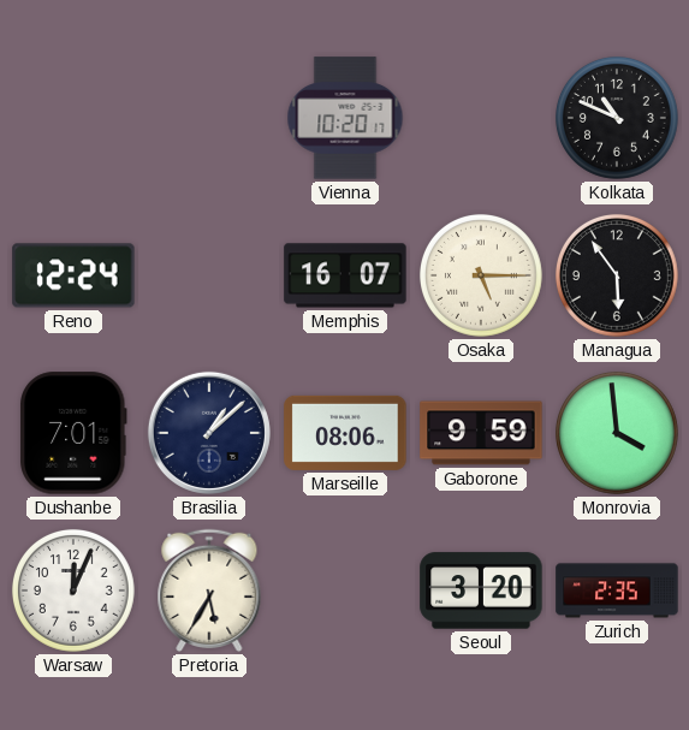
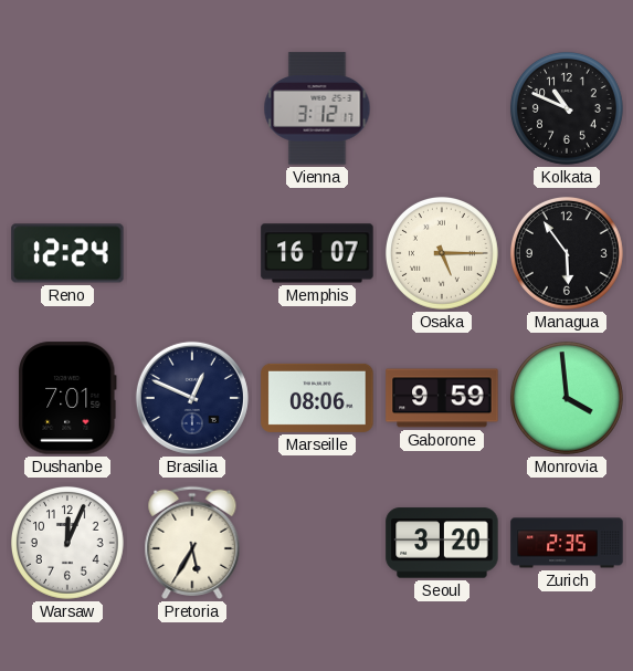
Vienna: 10:20 -> 3:12
Brasilia: 1:08 -> 12:49
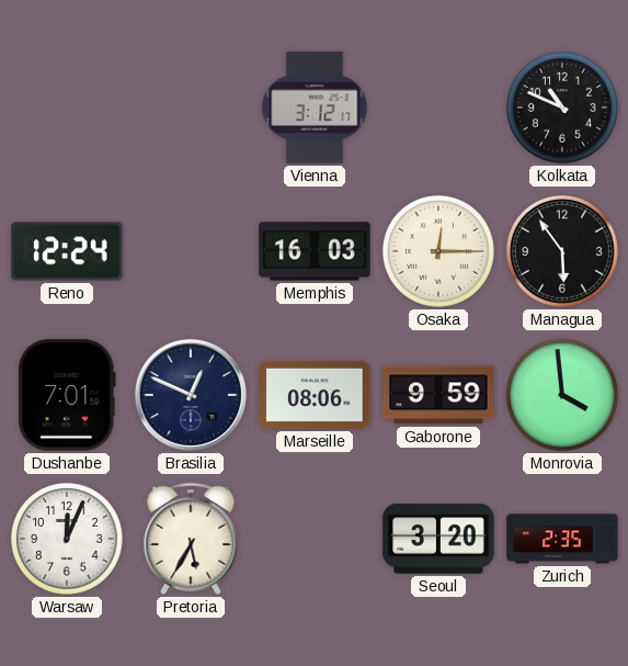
Memphis: 16:07 -> 16:03
Osaka: 5:15 -> 12:15
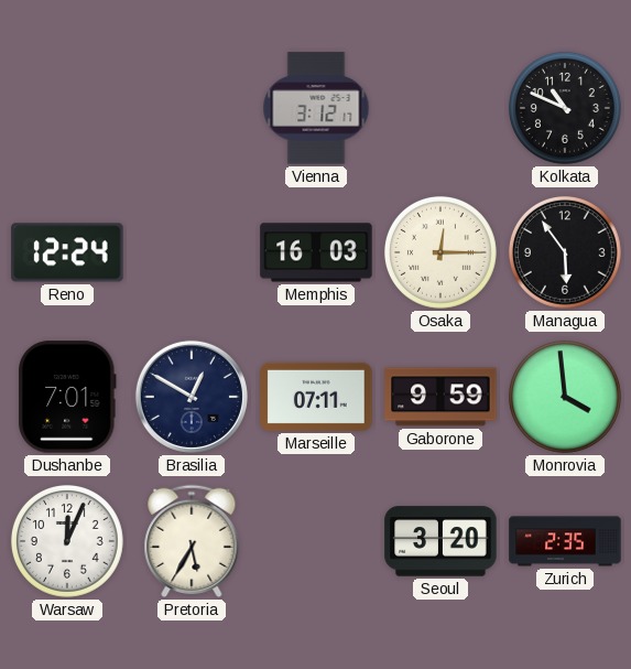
Brasilia: 12:49 -> 12:50
Marseille: 08:06 -> 07:11
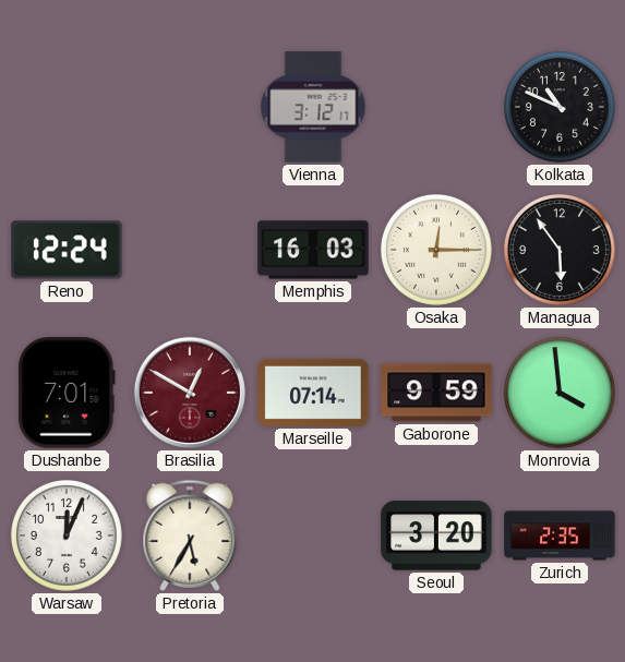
Brasilia dial: navy -> burgundy
Marseille: 07:11 -> 07:14
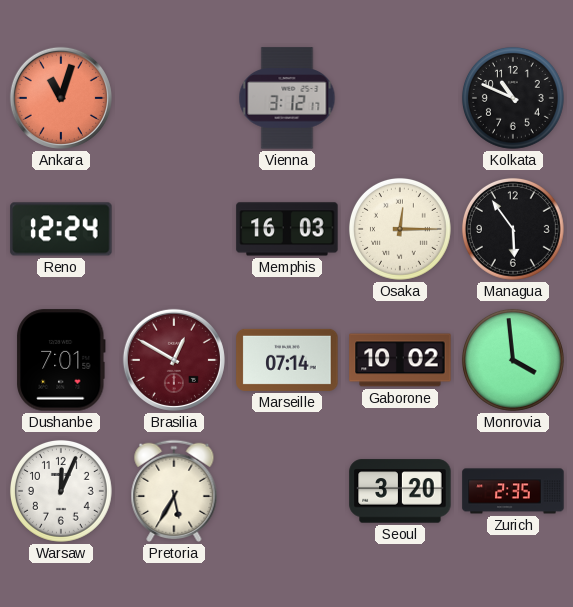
Ankara: none -> 11:03
Gaborone: 9:59 -> 10:02
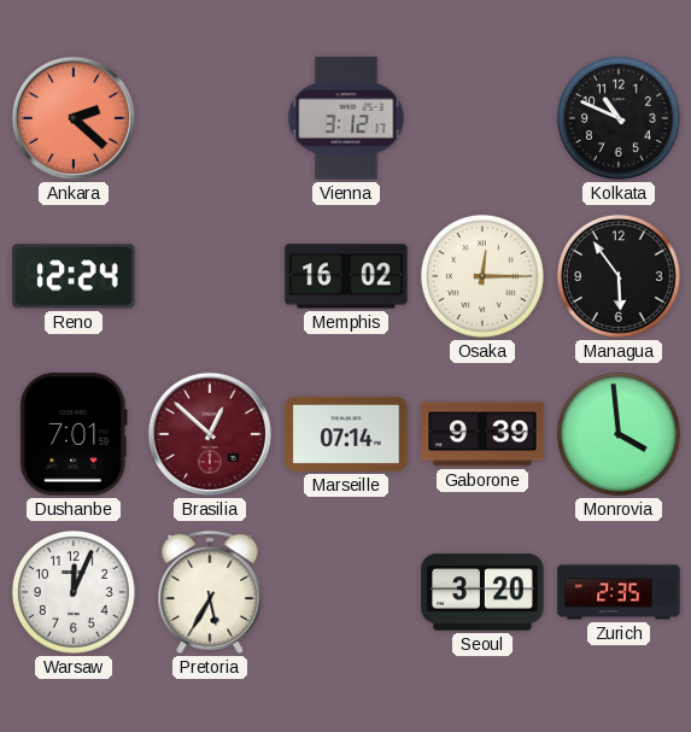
Ankara: 11:03 -> 2:22
Memphis: 16:03 -> 16:02
Brasilia: 12:50 -> 12:52
Gaborone: 10:02 -> 9:39
